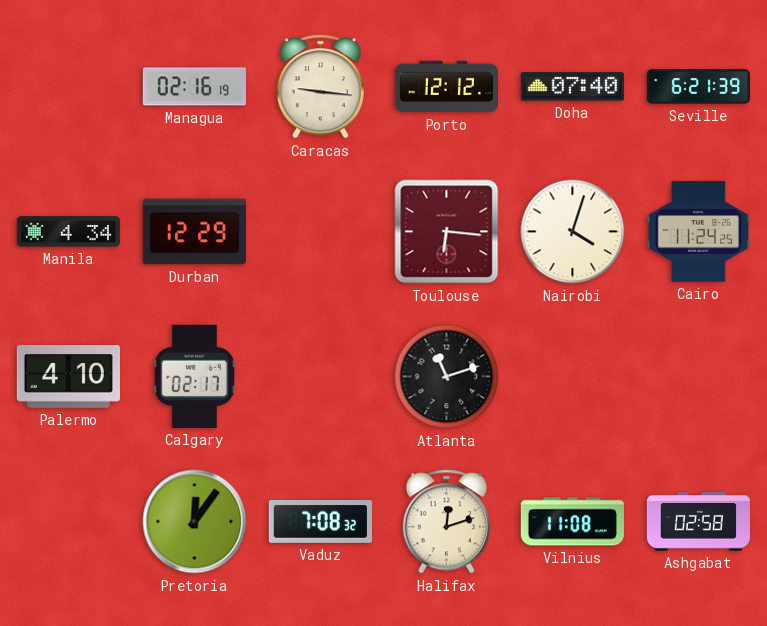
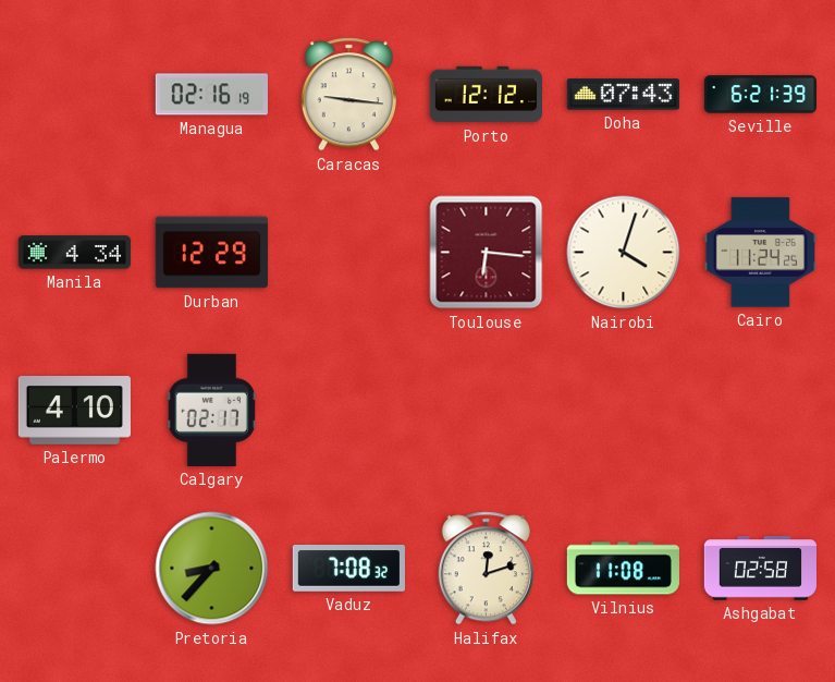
Doha: 07:40 -> 07:43
Atlanta: 11:12 -> none
Pretoria: 12:06 -> 8:37
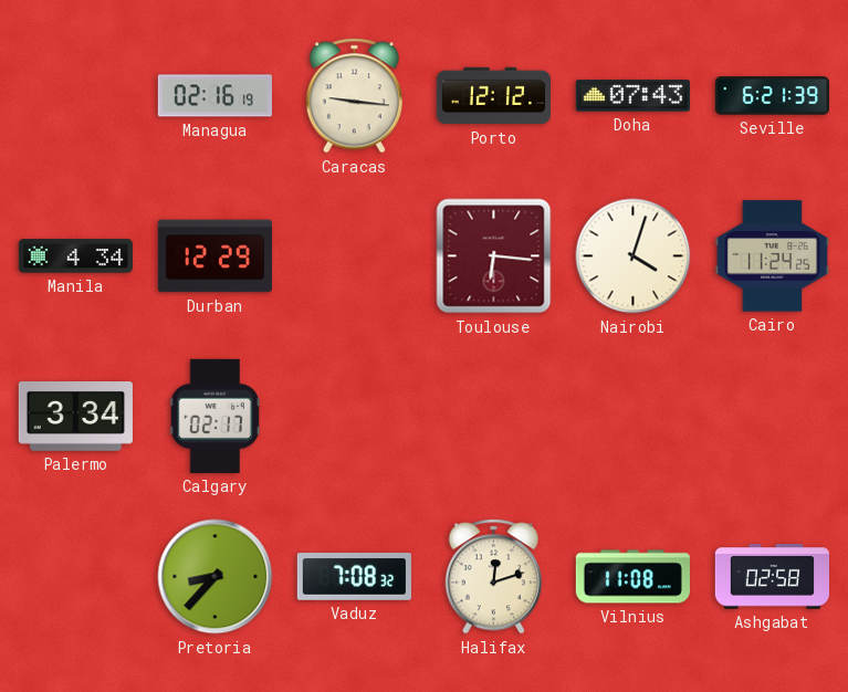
Palermo: 4:10 -> 3:34
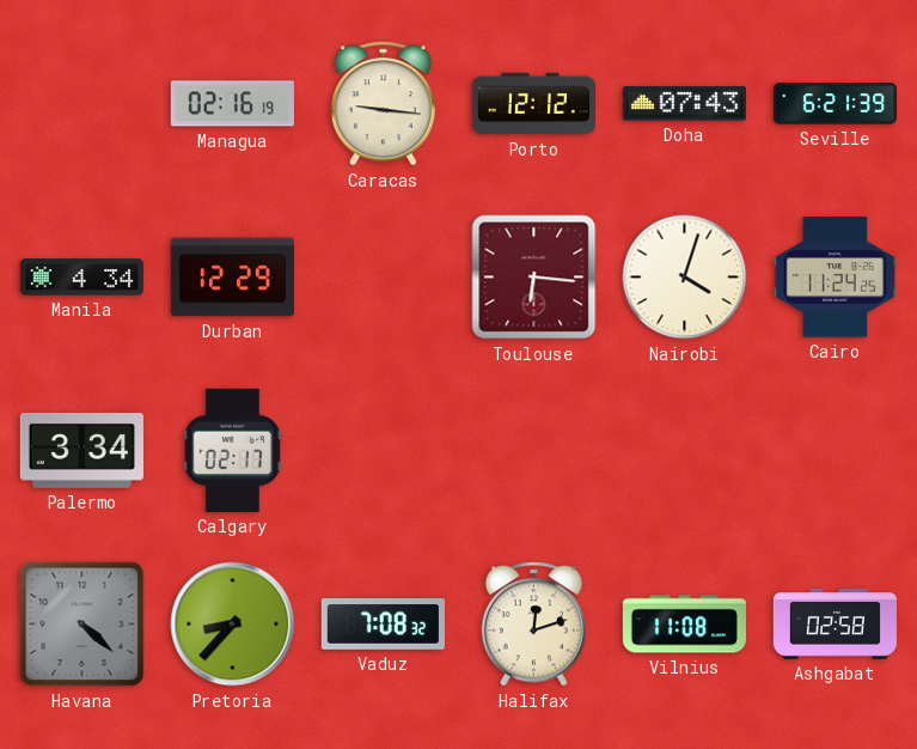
Havana: none -> 4:22
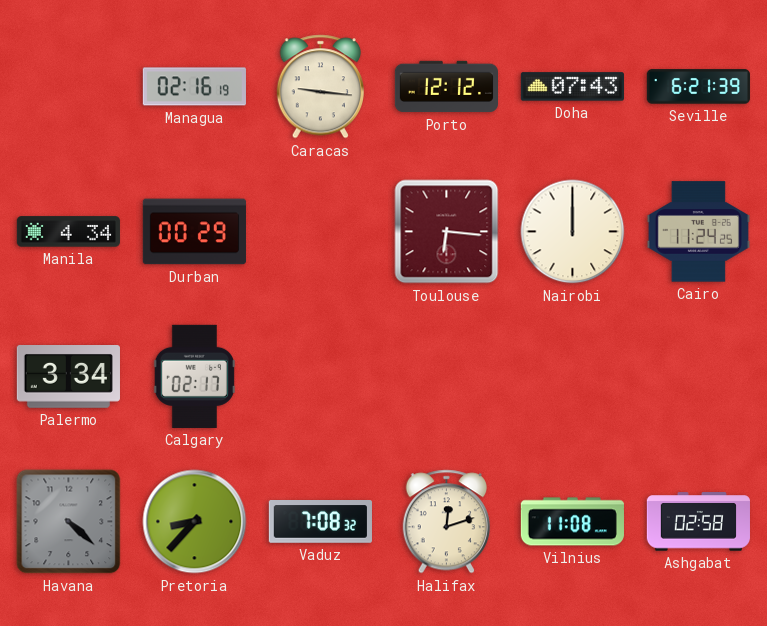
Durban: 12:29 -> 00:29
Nairobi: 4:03 -> 12:00
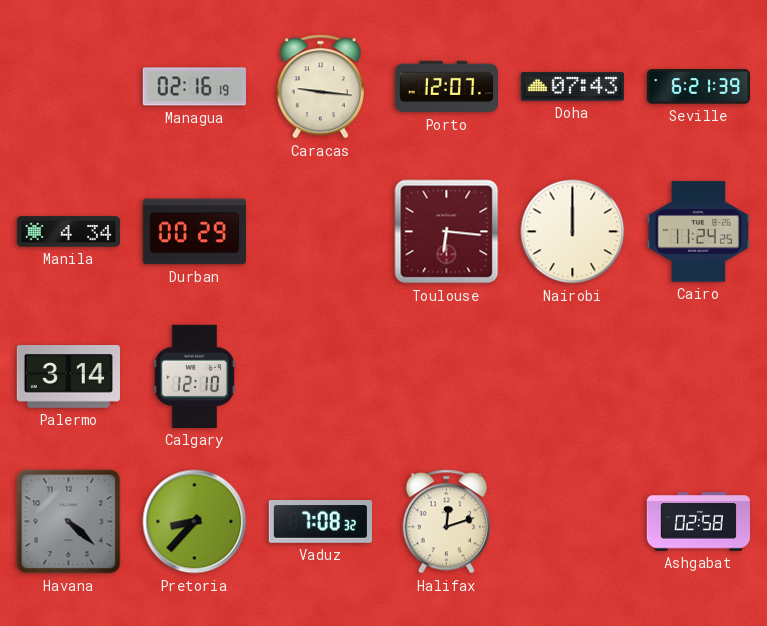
Porto: 12:12 -> 12:07
Palermo: 3:34 -> 3:14
Calgary: 02:17 -> 12:10
Vilnius: 11:08 -> none
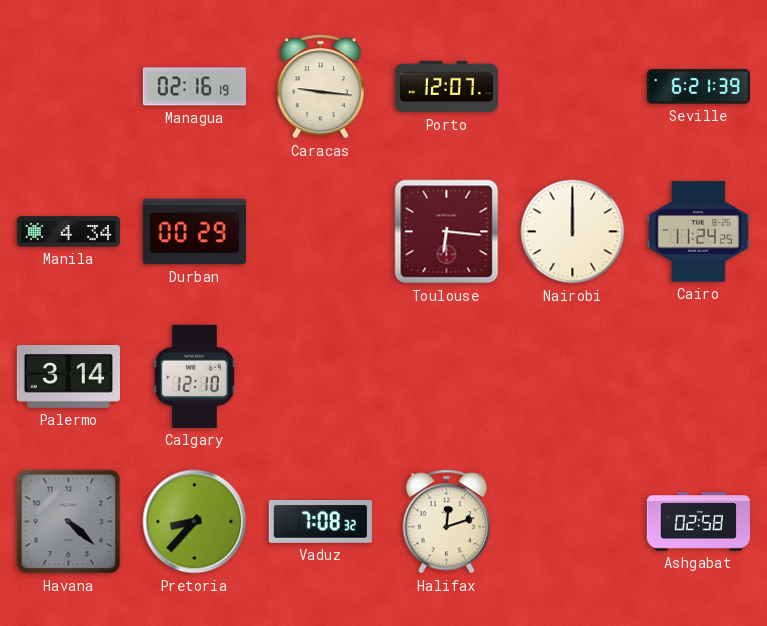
Doha: 07:43 -> none
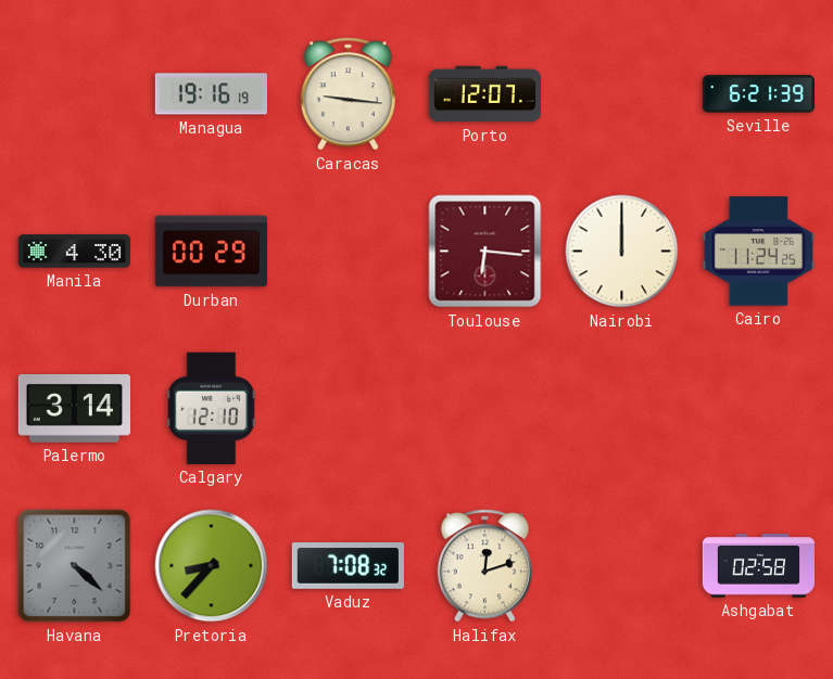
Managua: 02:16 -> 19:16
Manila: 4:34 -> 4:30
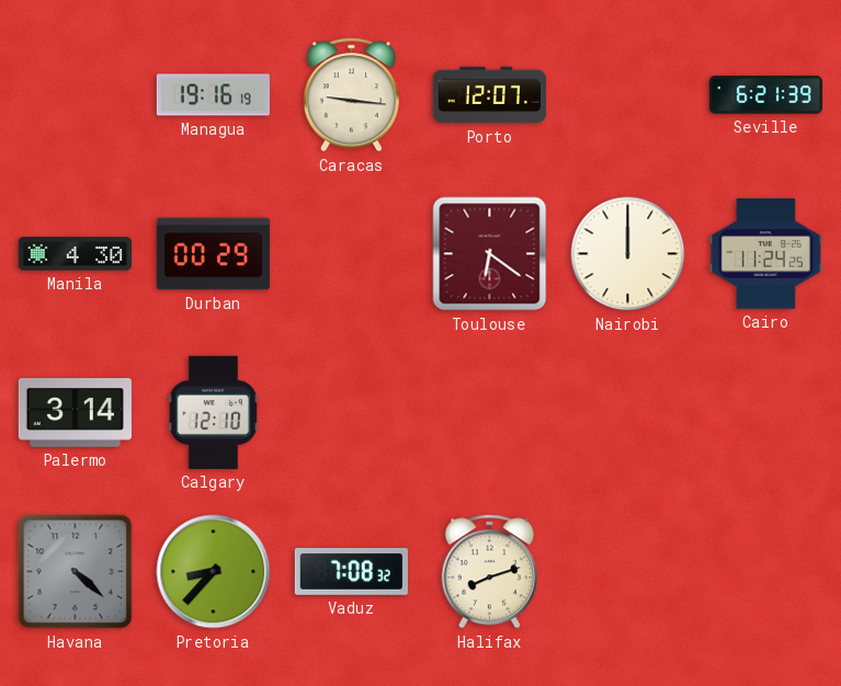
Toulouse: 6:16 -> 6:21
Halifax: 12:12 -> 8:12
Ashgabat: 02:58 -> none
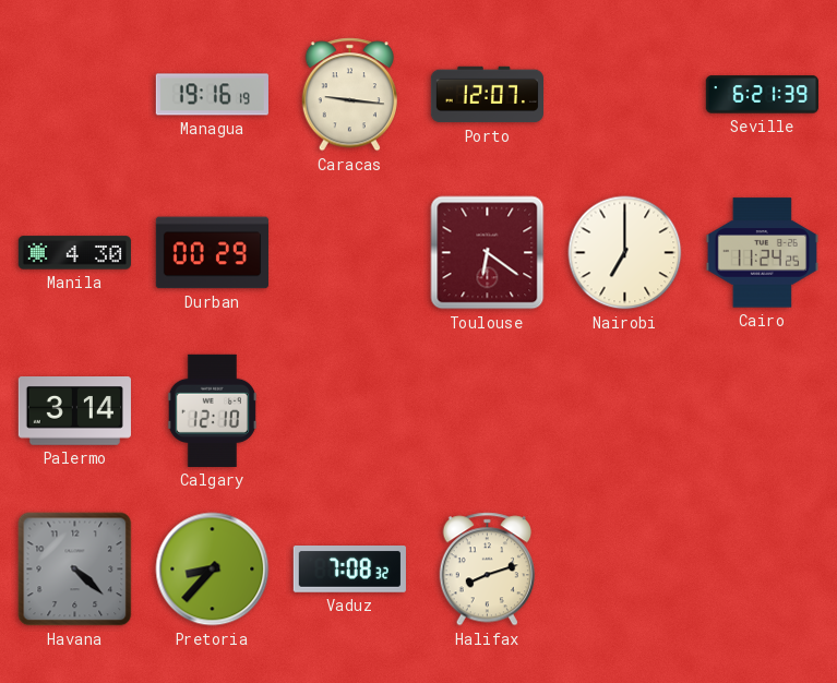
Nairobi: 12:00 -> 7:00
